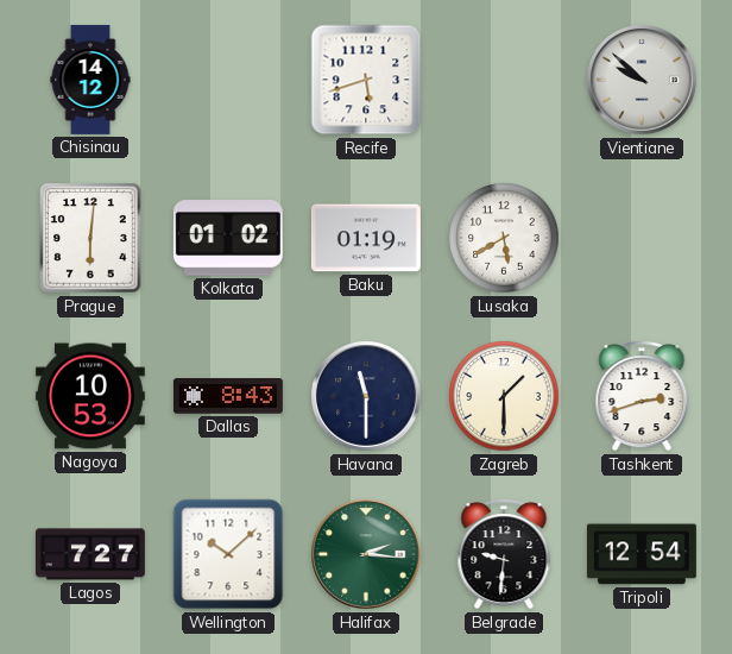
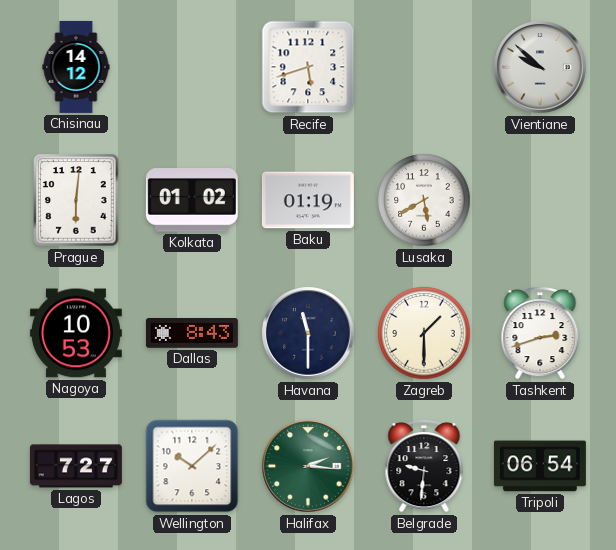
Tripoli: 12:54 -> 06:54
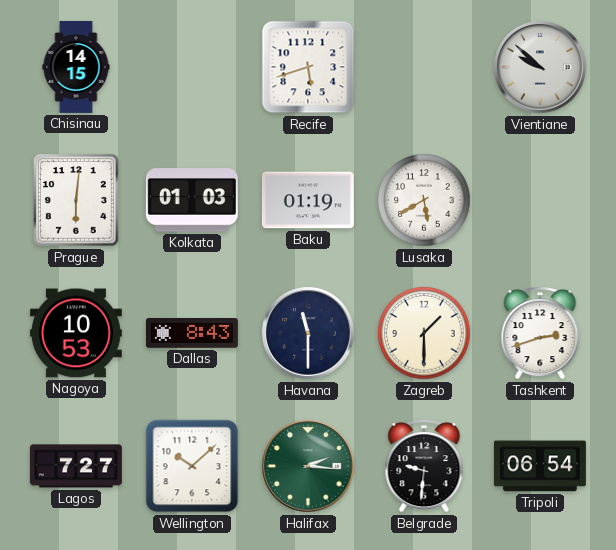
Chisinau: 14:12 -> 14:15
Kolkata: 01:02 -> 01:03
